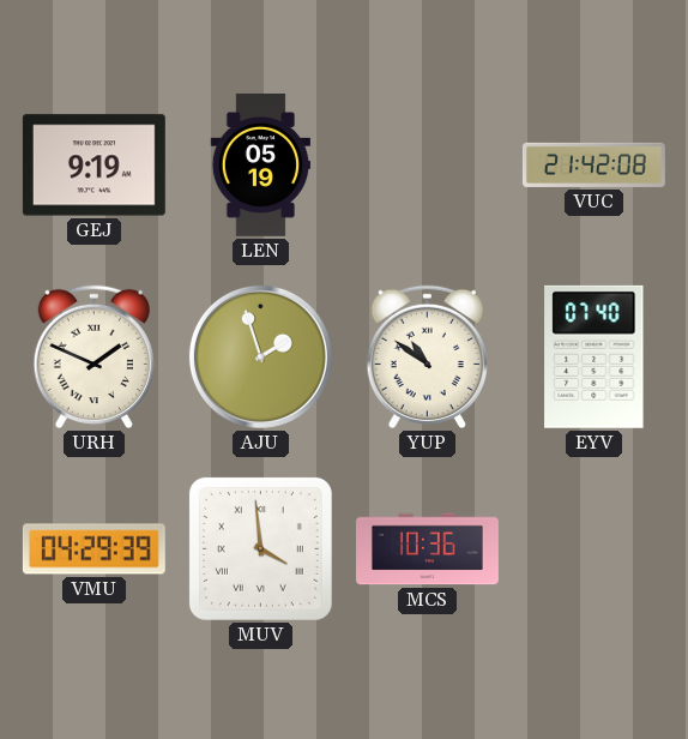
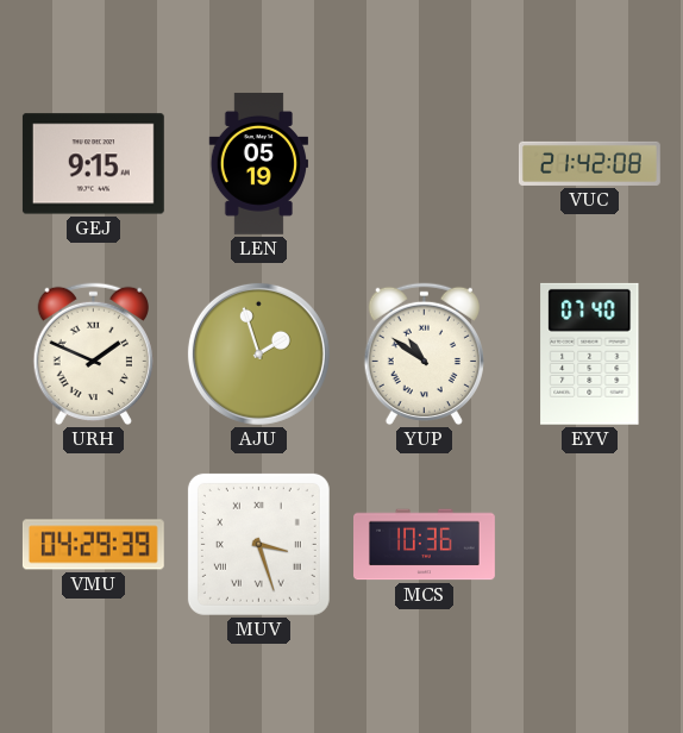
GEJ: 9:19 -> 9:15
MUV: 3:59 -> 3:27
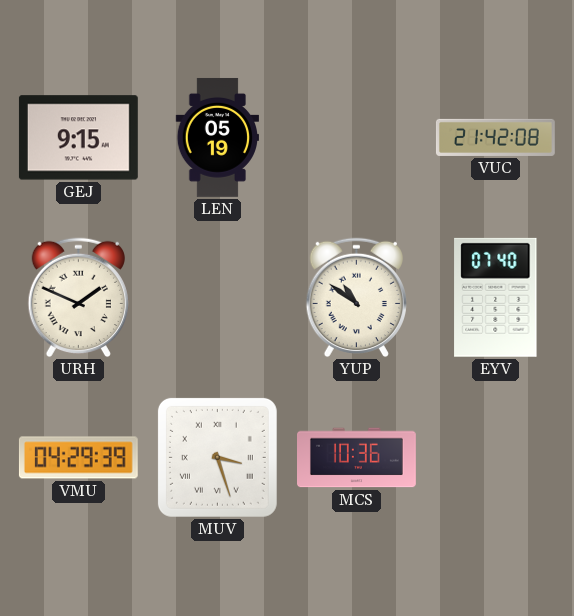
AJU: 1:57 -> none
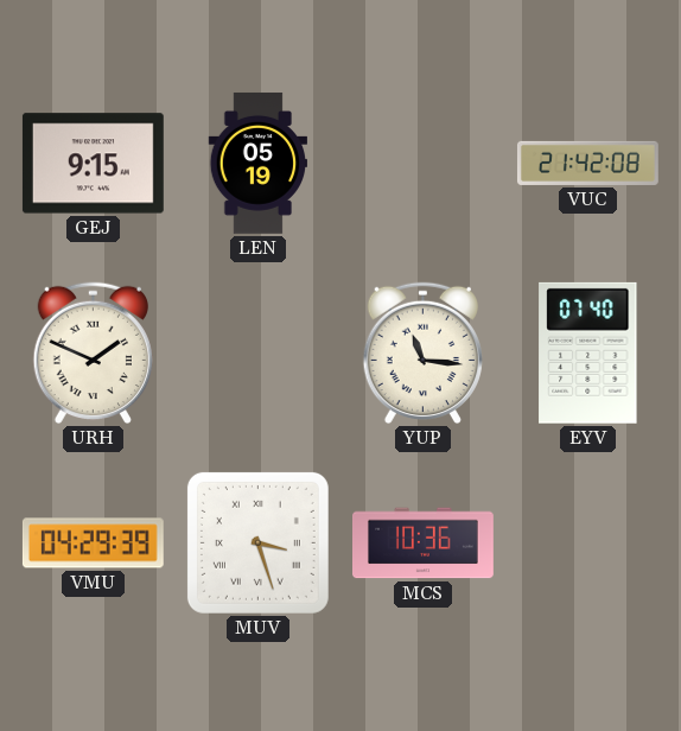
YUP: 10:51 -> 11:16
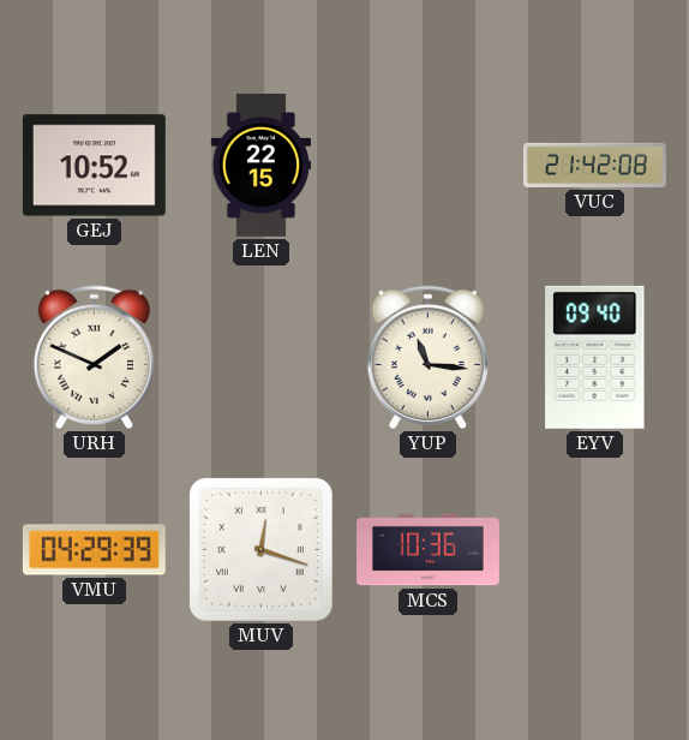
GEJ: 9:15 -> 10:52
LEN: 05:19 -> 22:15
EYV: 07:40 -> 09:40
MUV: 3:27 -> 12:18
